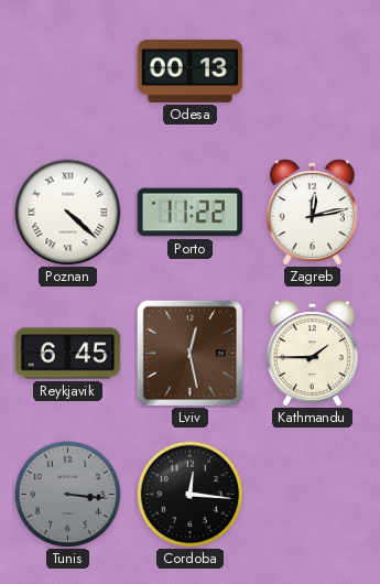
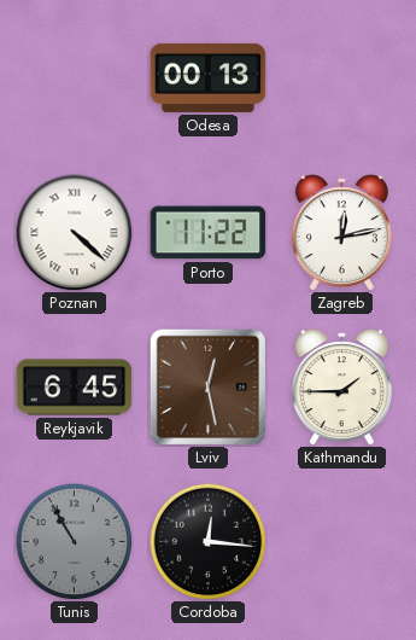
Tunis: 3:16 -> 10:55
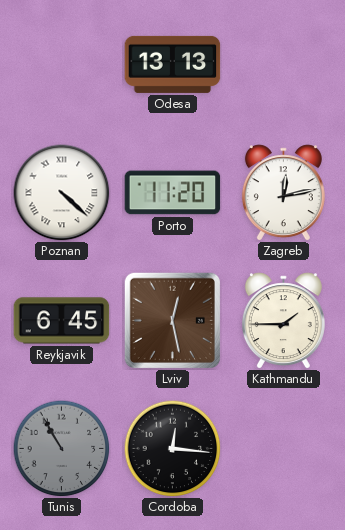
Odesa: 00:13 -> 13:13
Porto: 11:22 -> 11:20
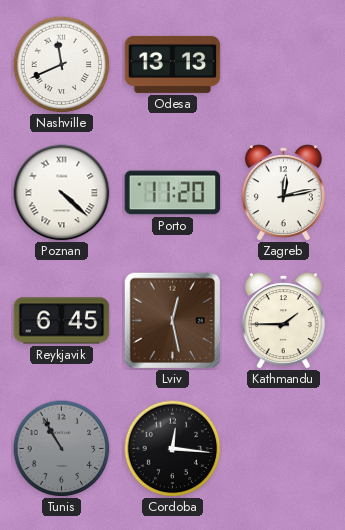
Nashville: none -> 11:41
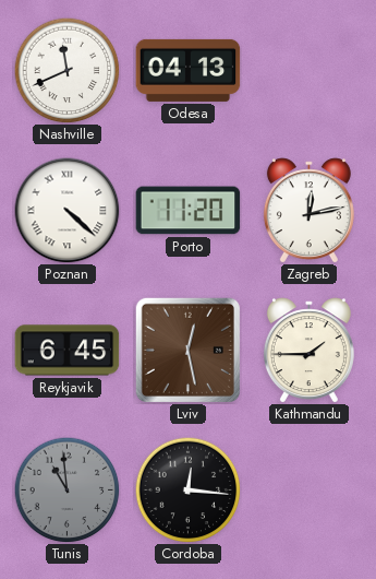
Odesa: 13:13 -> 04:13
Tunis: 10:55 -> 10:59
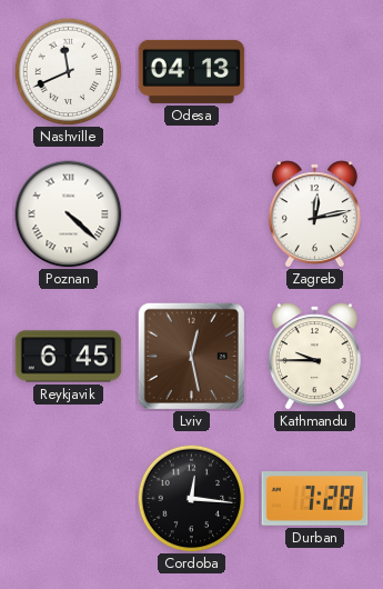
Porto: 11:20 -> none
Kathmandu: 1:45 -> 9:45
Tunis: 10:59 -> none
Durban: none -> 7:28
